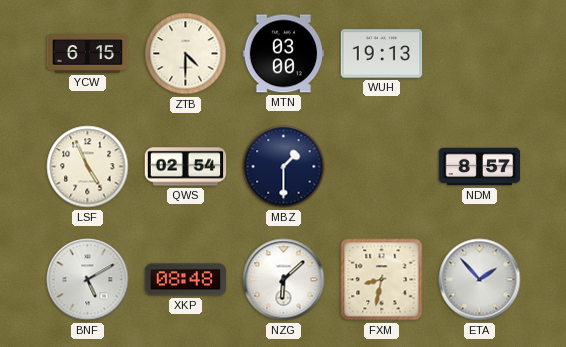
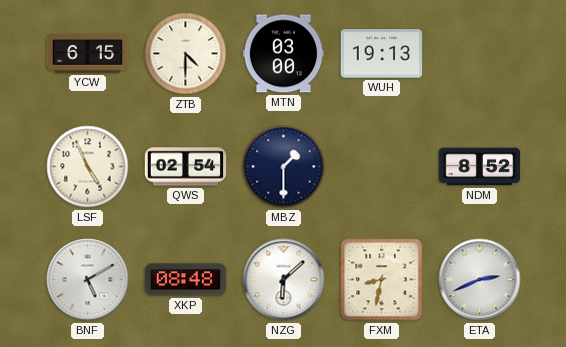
NDM: 8:57 -> 8:52
ETA: 1:53 -> 2:41
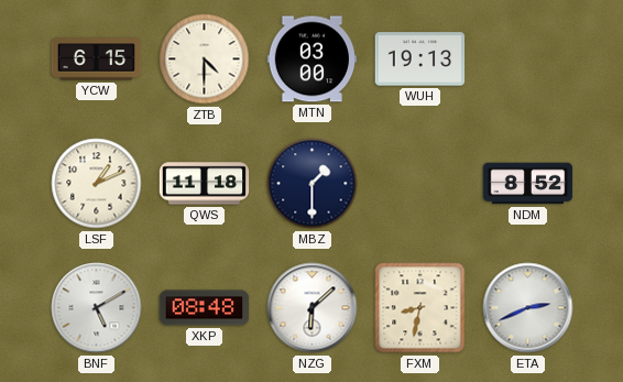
LSF: 4:56 -> 1:11
QWS: 02:54 -> 11:18
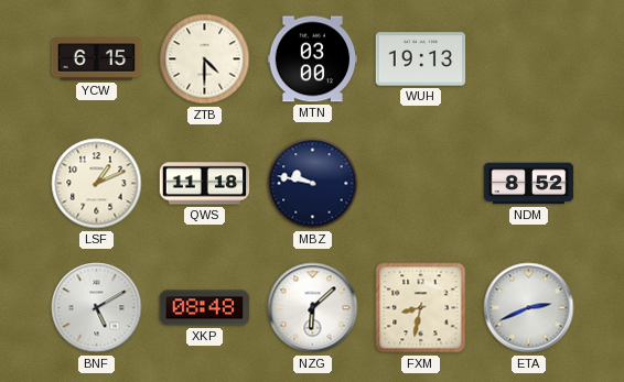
MBZ: 1:30 -> 9:47
